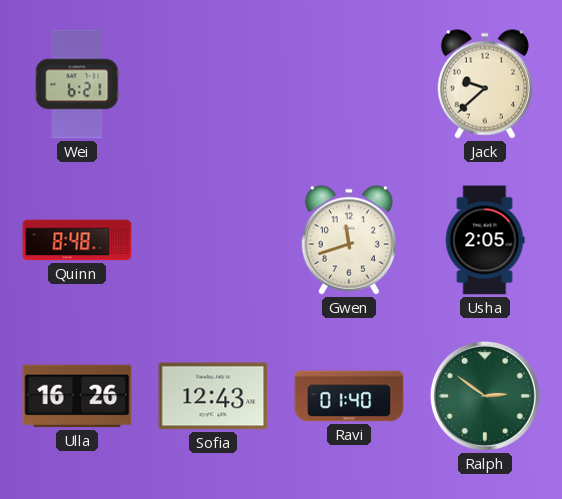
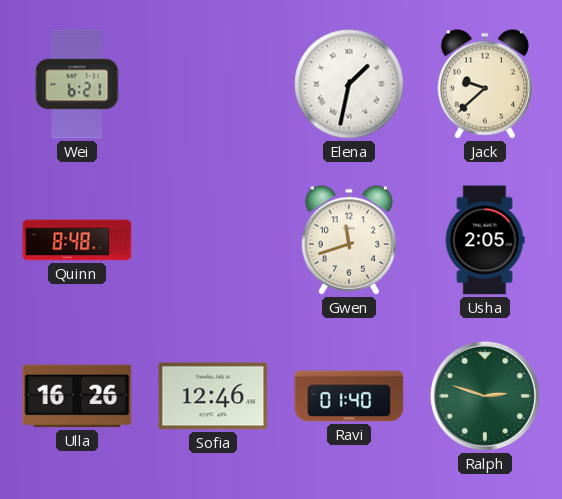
Elena: none -> 1:32
Sofia: 12:43 -> 12:46
Ralph: 2:51 -> 2:48
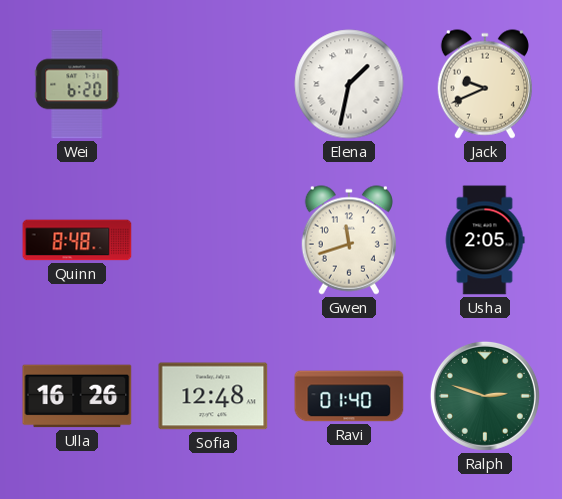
Wei: 6:21 -> 6:20
Jack: 9:38 -> 9:41
Sofia: 12:46 -> 12:48
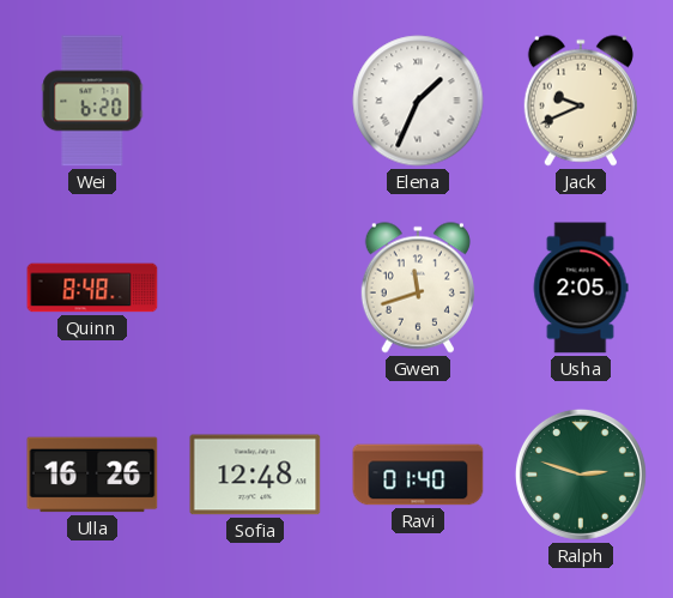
Elena: 1:32 -> 1:34
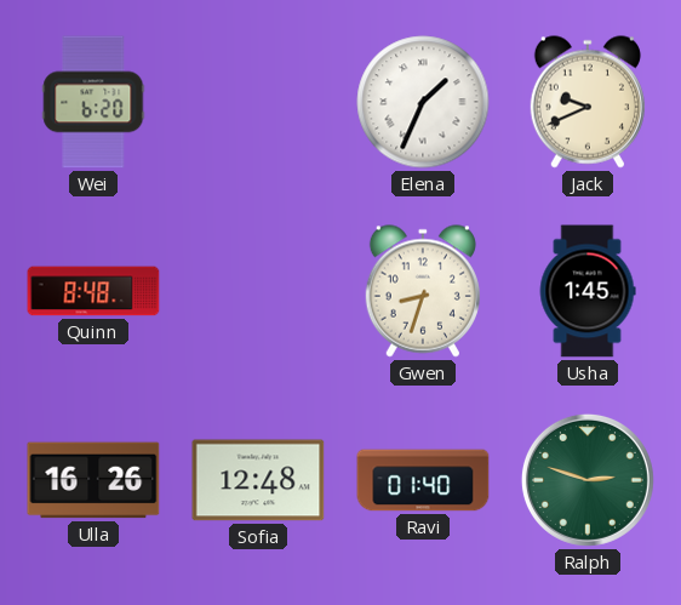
Gwen: 11:42 -> 8:33
Usha: 2:05 -> 1:45
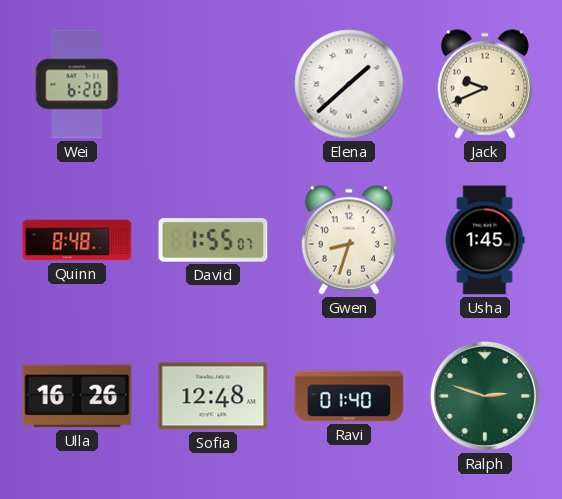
Elena: 1:34 -> 1:38
David: none -> 1:55
